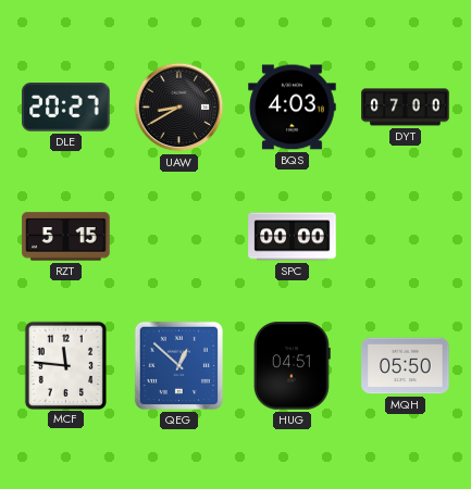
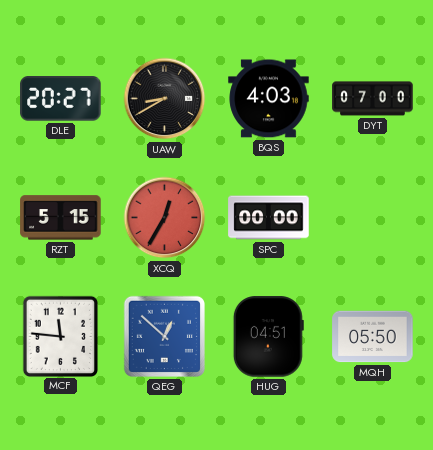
XCQ: none -> 12:35
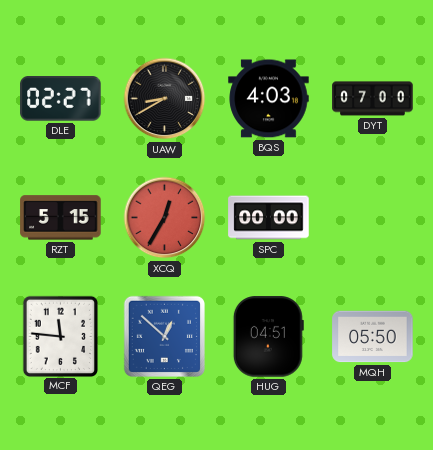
DLE: 20:27 -> 02:27
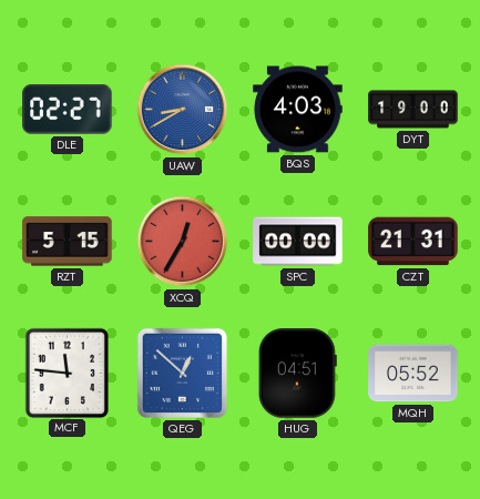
UAW dial: black -> blue
DYT: 07:00 -> 19:00
CZT: none -> 21:31
MQH: 05:50 -> 05:52
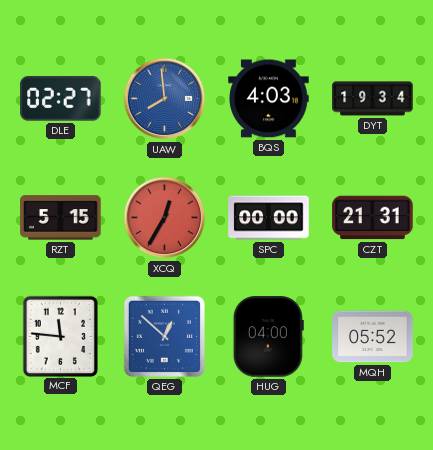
UAW: 8:40 -> 7:59
DYT: 19:00 -> 19:34
HUG: 04:51 -> 04:00
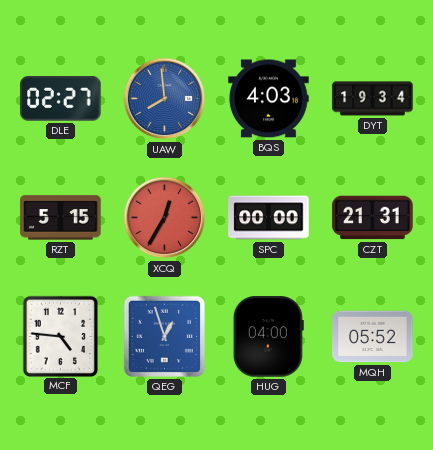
MCF: 11:46 -> 4:46
QEG: 12:52 -> 12:57
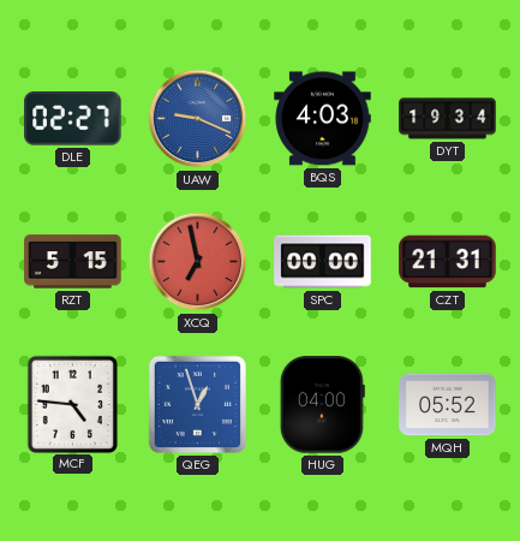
UAW: 7:59 -> 9:19
XCQ: 12:35 -> 6:58
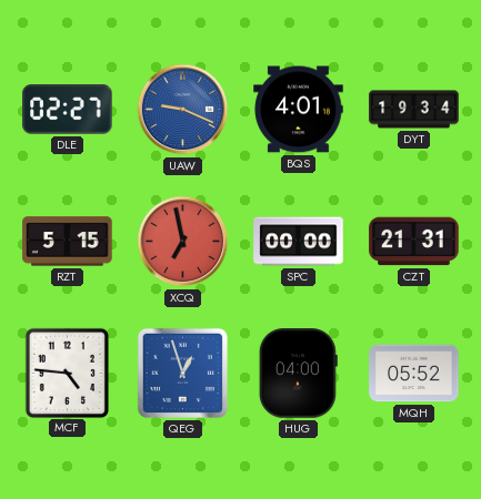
BQS: 4:03 -> 4:01
